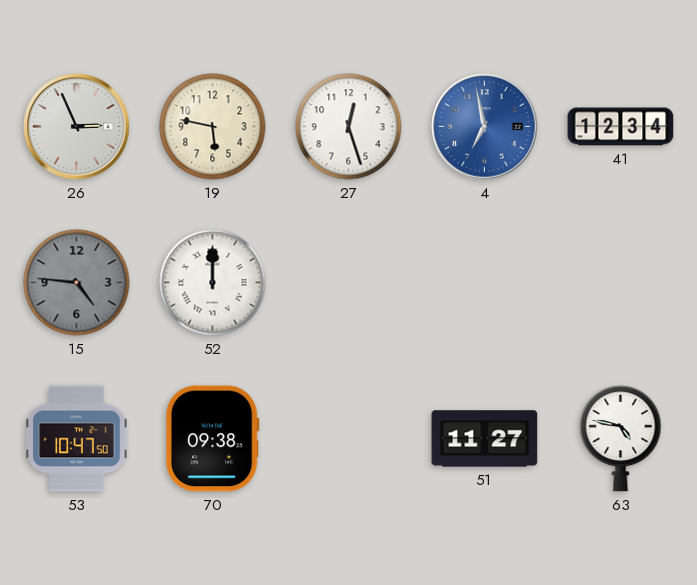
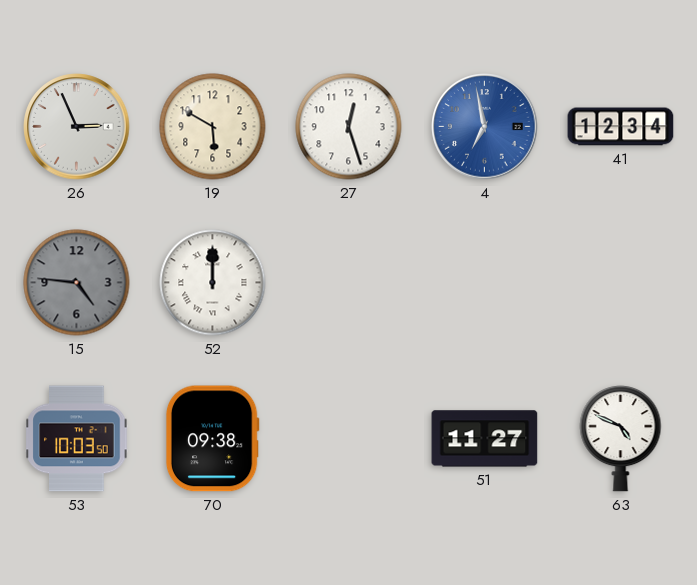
19: 5:47 -> 5:50
53: 10:47 -> 10:03
63: 4:47 -> 4:49
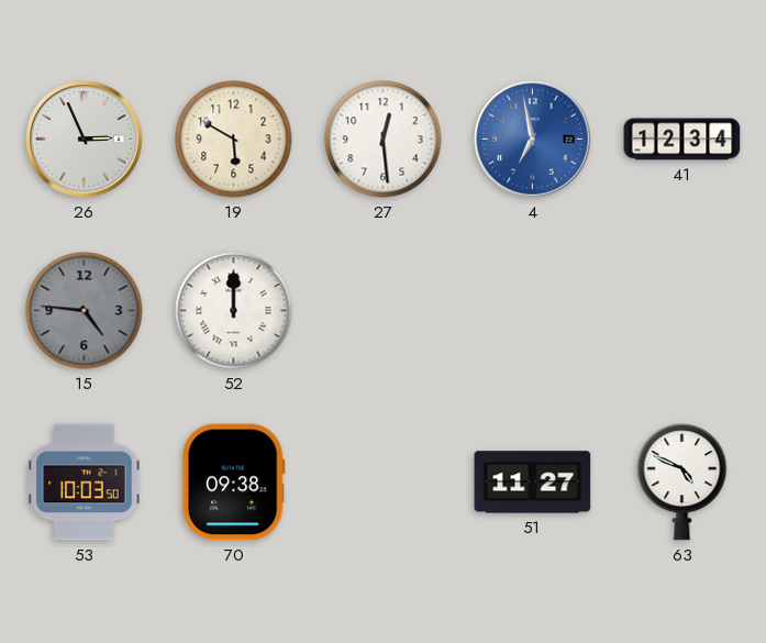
27: 12:27 -> 12:29
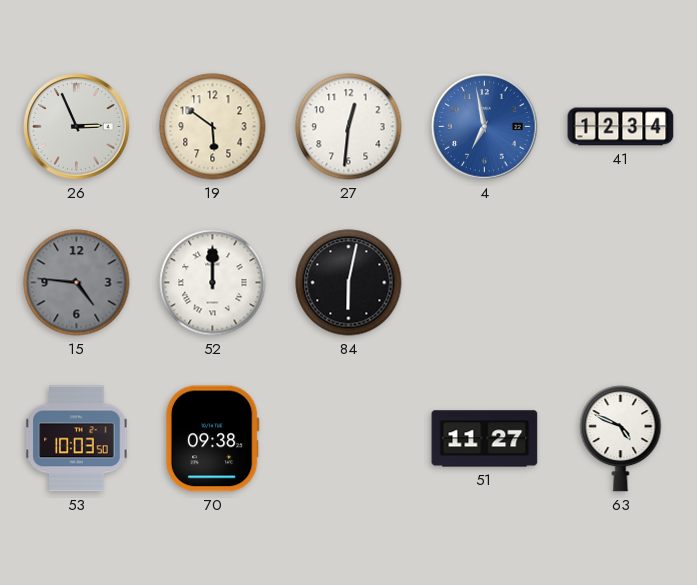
19: 5:50 -> 5:51
27: 12:29 -> 12:31
84: none -> 6:02
